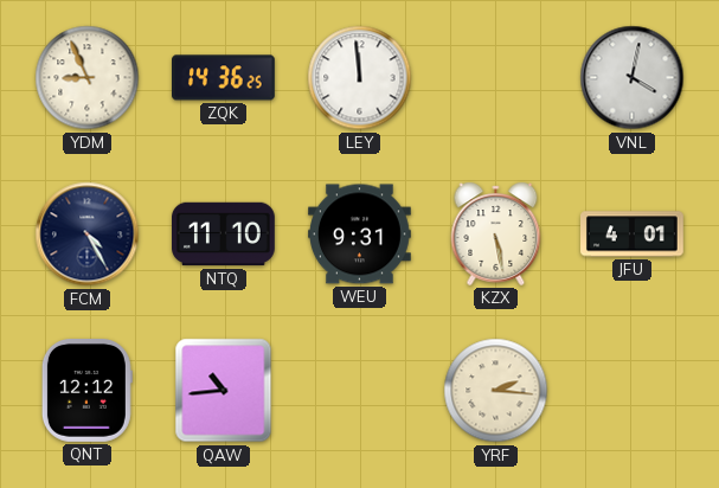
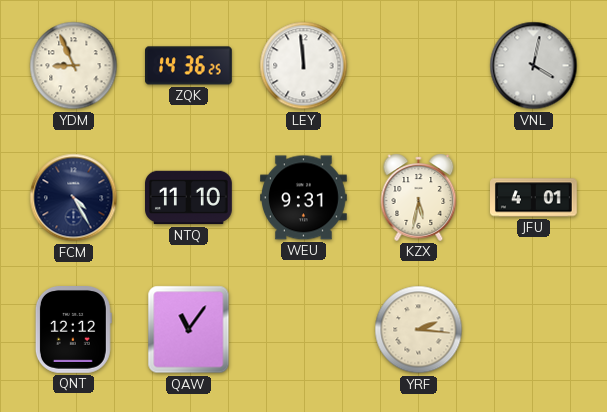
KZX: 5:28 -> 5:32
QAW: 10:44 -> 11:06
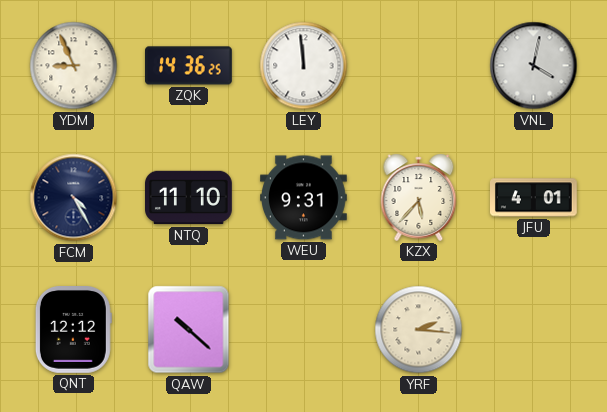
KZX: 5:32 -> 5:37
QAW: 11:06 -> 10:22
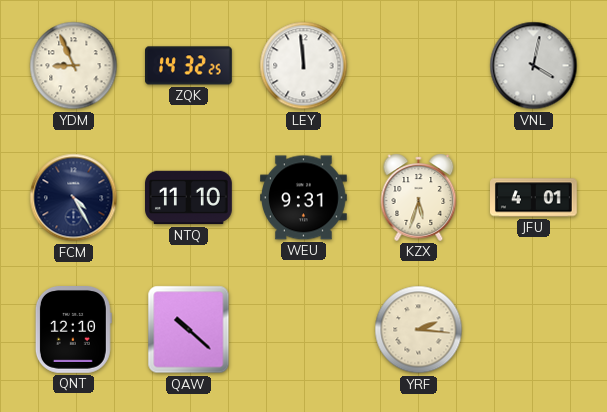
ZQK: 14:36 -> 14:32
KZX: 5:37 -> 5:33
QNT: 12:12 -> 12:10
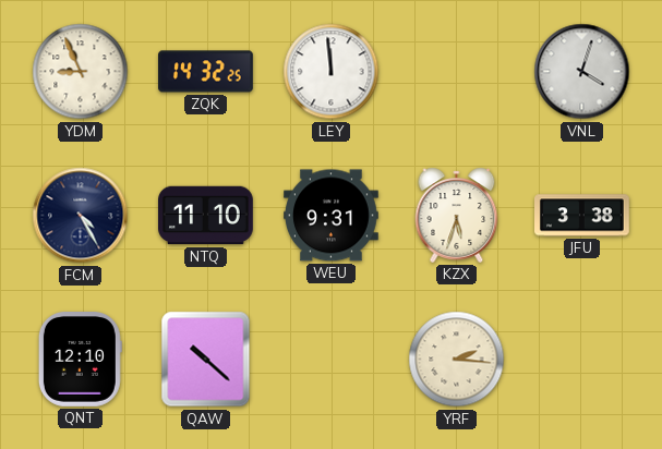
VNL: 4:02 -> 4:03
JFU: 4:01 -> 3:38
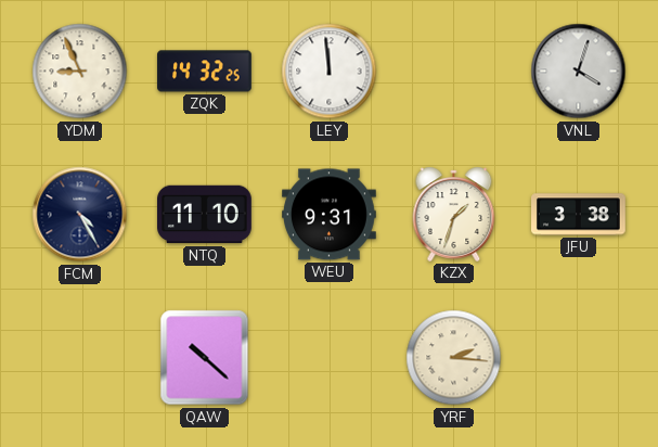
KZX: 5:33 -> 1:33
QNT: 12:10 -> none
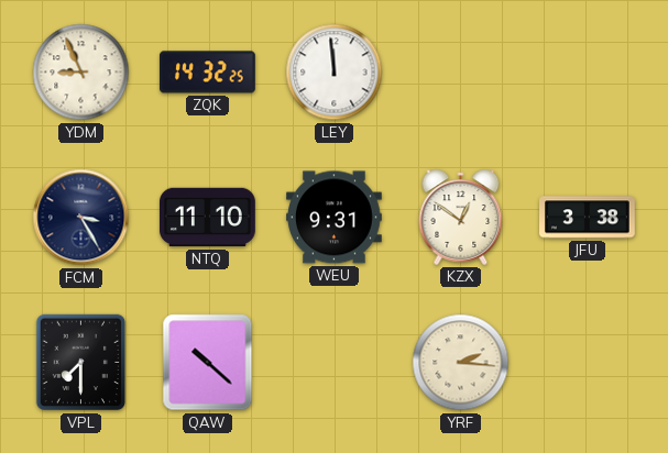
VNL: 4:03 -> none
FCM: 4:25 -> 3:25
KZX: 1:33 -> 12:51
VPL: none -> 7:30
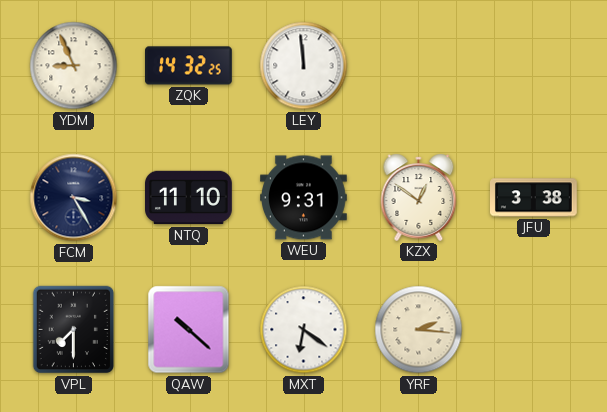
MXT: none -> 6:21
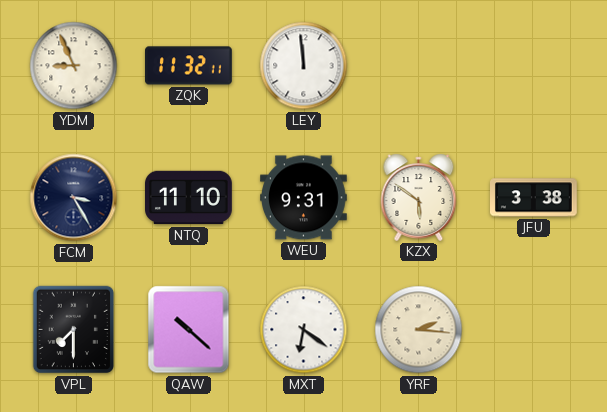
ZQK: 14:32 -> 11:32
KZX: 12:51 -> 5:51
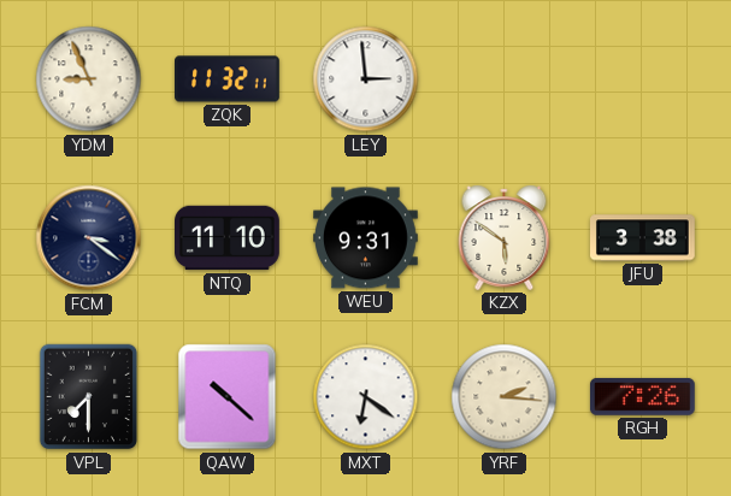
LEY: 11:59 -> 2:59
FCM: 3:25 -> 3:21
RGH: none -> 7:26
